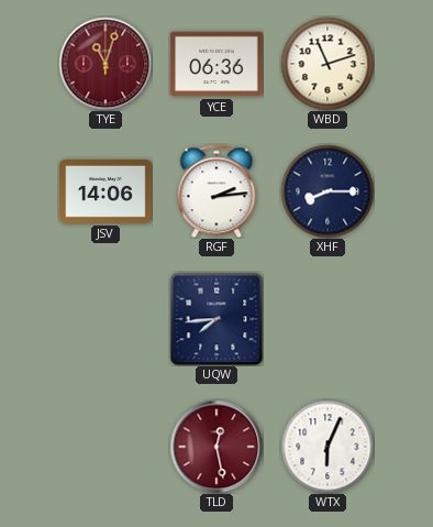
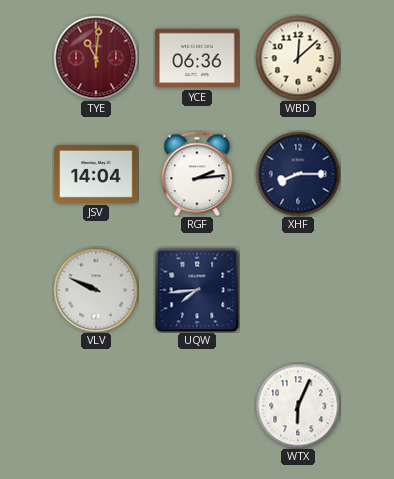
TYE: 11:03 -> 11:01
WBD: 11:12 -> 12:08
JSV: 14:06 -> 14:04
VLV: none -> 9:49
TLD: 12:28 -> none
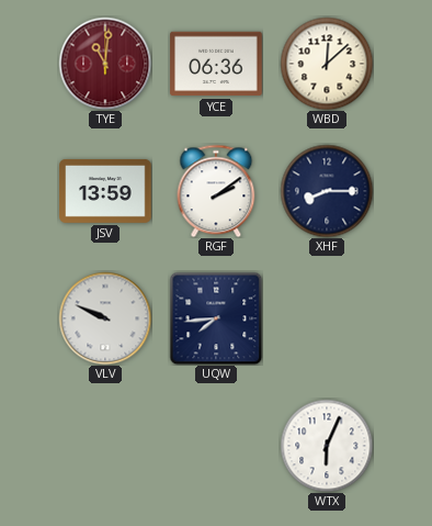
JSV: 14:04 -> 13:59
RGF: 2:14 -> 2:09
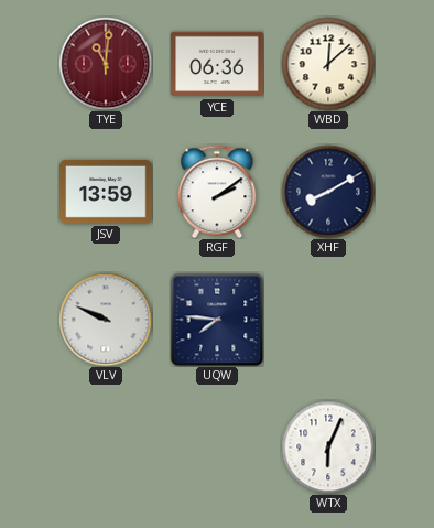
XHF: 8:15 -> 8:10
UQW: 7:44 -> 7:46
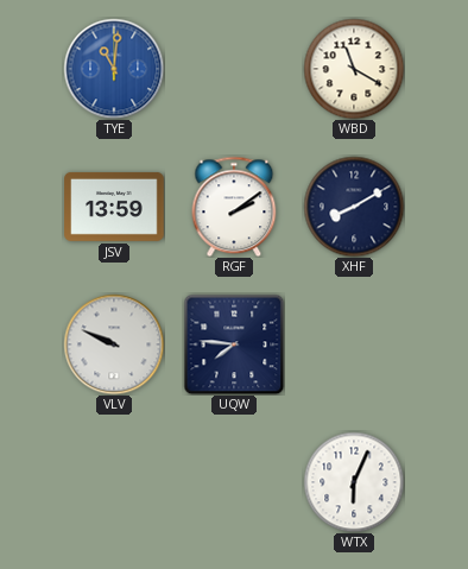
TYE dial: burgundy -> blue
YCE: 06:36 -> none
WBD: 12:08 -> 11:20
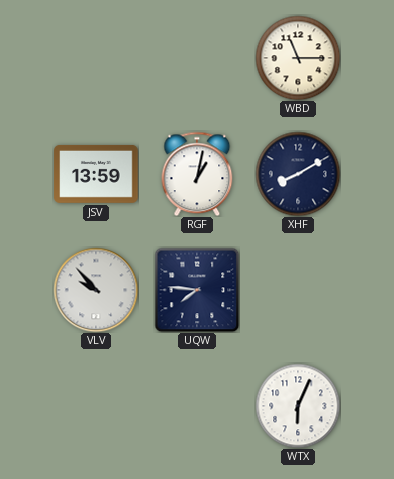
TYE: 11:01 -> none
WBD: 11:20 -> 11:15
RGF: 2:09 -> 1:02
VLV: 9:49 -> 9:53
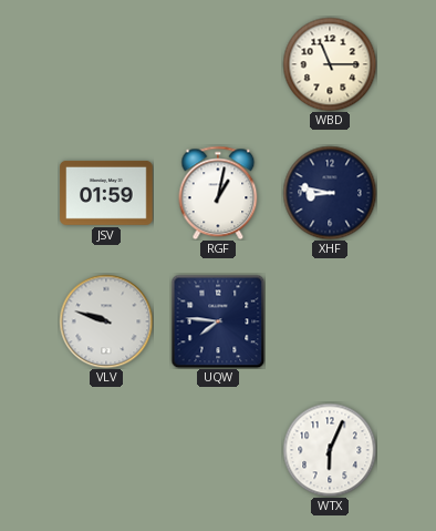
JSV: 13:59 -> 01:59
XHF: 8:10 -> 8:47
VLV: 9:53 -> 9:48
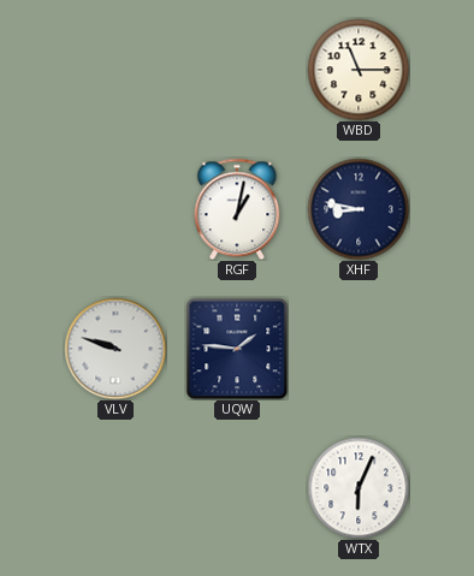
JSV: 01:59 -> none
UQW: 7:46 -> 1:46
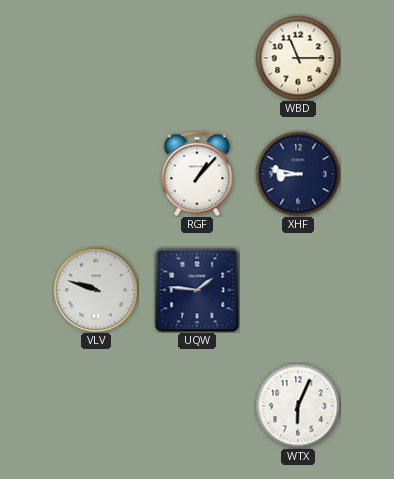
RGF: 1:02 -> 1:07
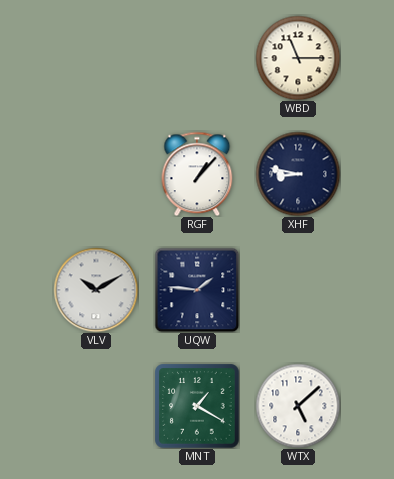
VLV: 9:48 -> 10:10
MNT: none -> 1:20
WTX: 6:04 -> 5:08
